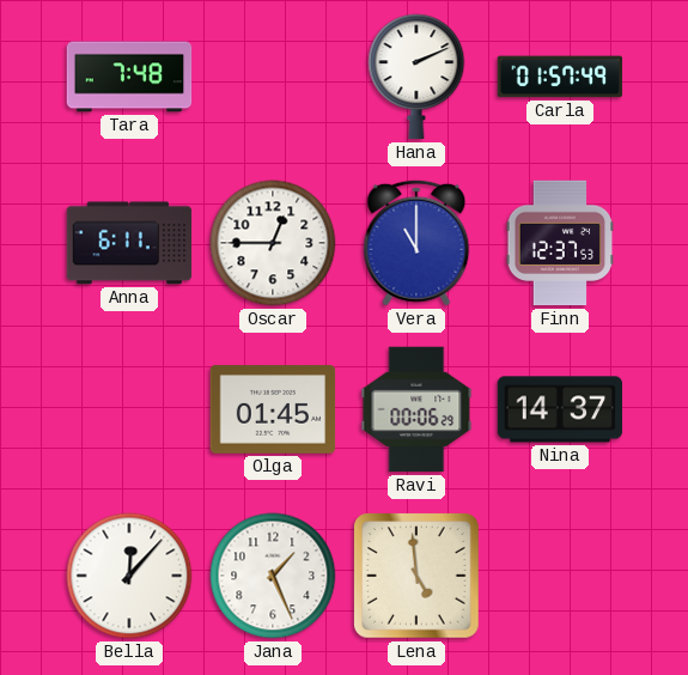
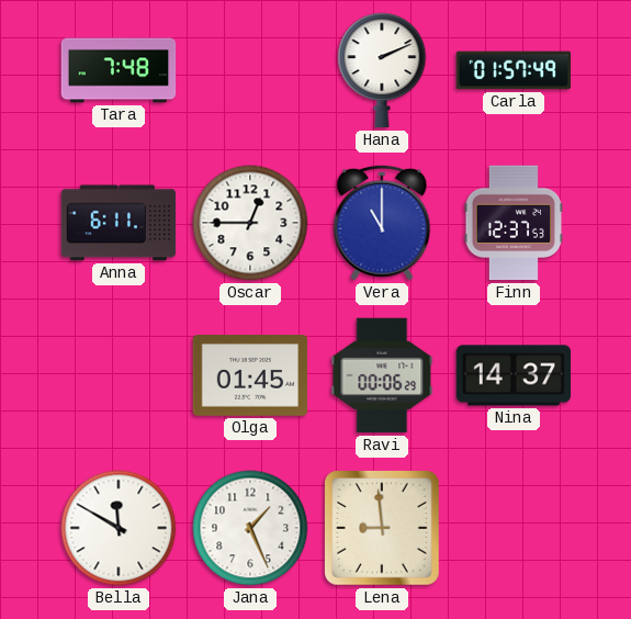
Bella: 12:07 -> 11:50
Lena: 4:59 -> 8:59
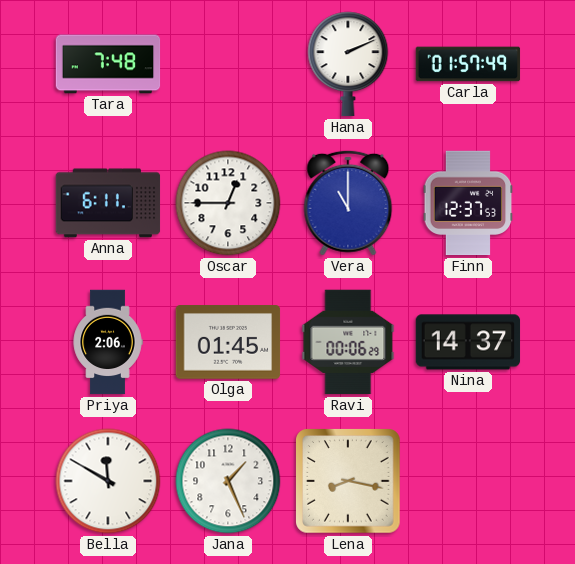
Priya: none -> 2:06
Lena: 8:59 -> 8:17
